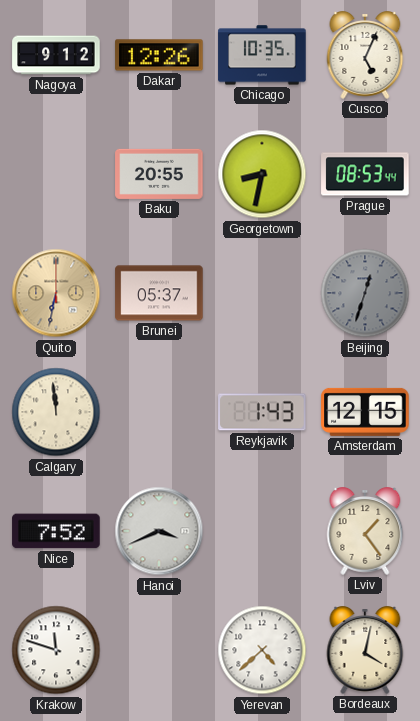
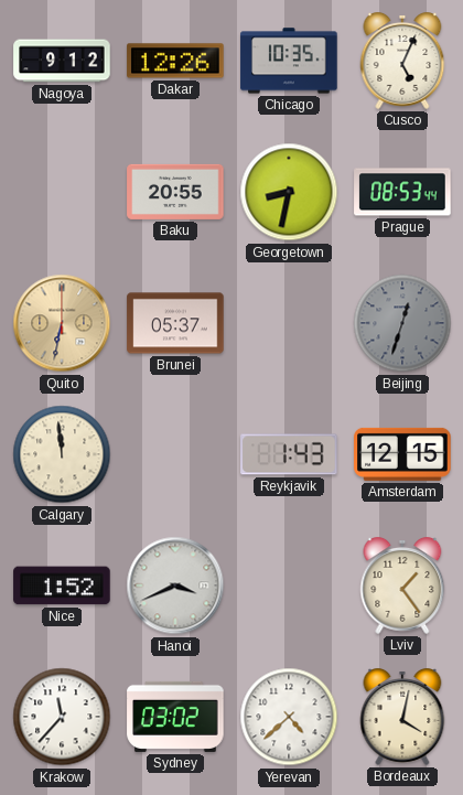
Nice: 7:52 -> 1:52
Krakow: 11:48 -> 11:37
Sydney: none -> 03:02
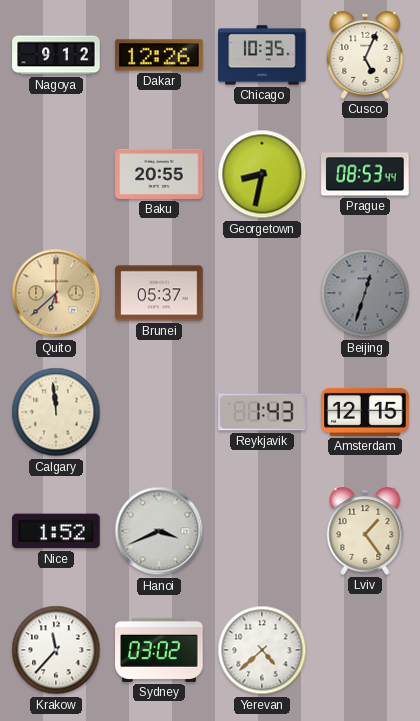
Quito: 6:32 -> 6:38
Bordeaux: 4:02 -> none
